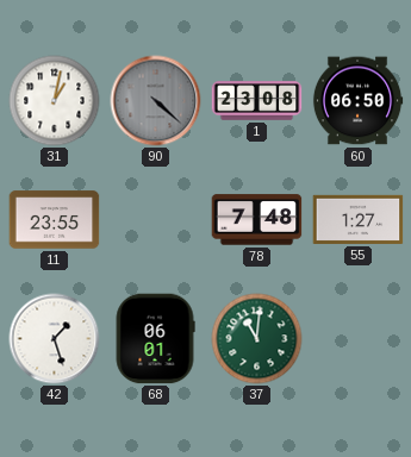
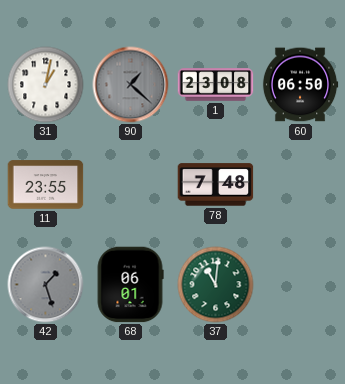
90: 4:22 -> 1:22
55: 1:27 -> none
42 dial: white -> grey
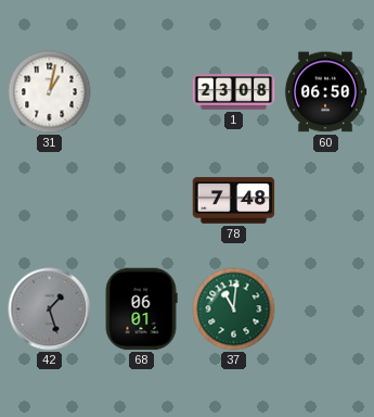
90: 1:22 -> none
11: 23:55 -> none
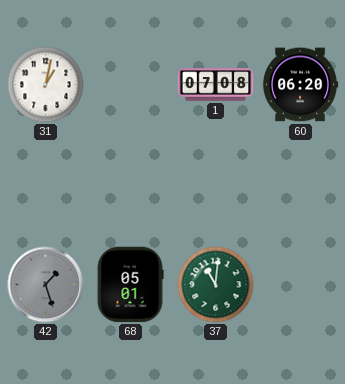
1: 23:08 -> 07:08
60: 06:50 -> 06:20
78: 7:48 -> none
68: 06:01 -> 05:01
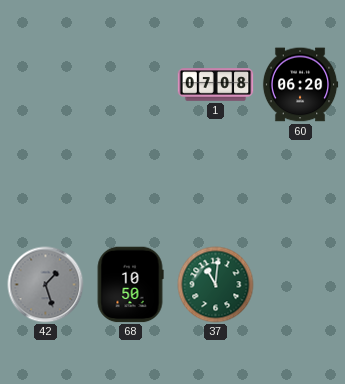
31: 1:02 -> none
68: 05:01 -> 10:50
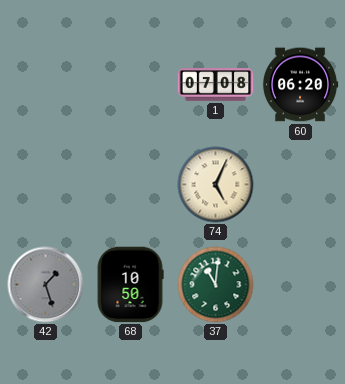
74: none -> 5:04
